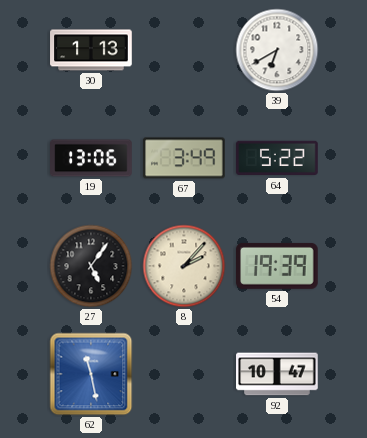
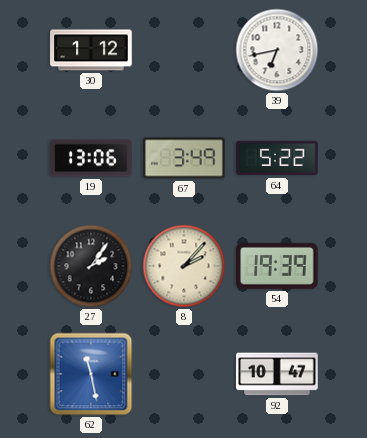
30: 1:13 -> 1:12
39: 6:40 -> 6:43
27: 5:06 -> 2:06
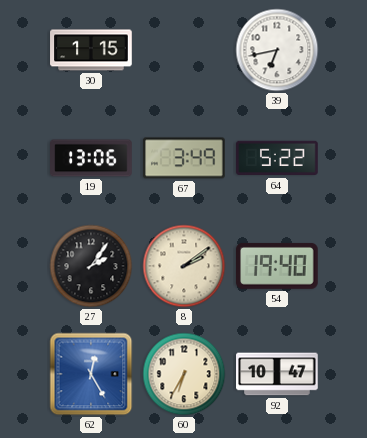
30: 1:12 -> 1:15
8: 2:07 -> 2:09
54: 19:39 -> 19:40
62: 11:28 -> 12:25
60: none -> 6:35
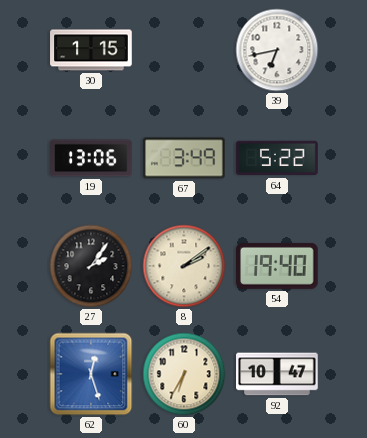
62: 12:25 -> 12:27
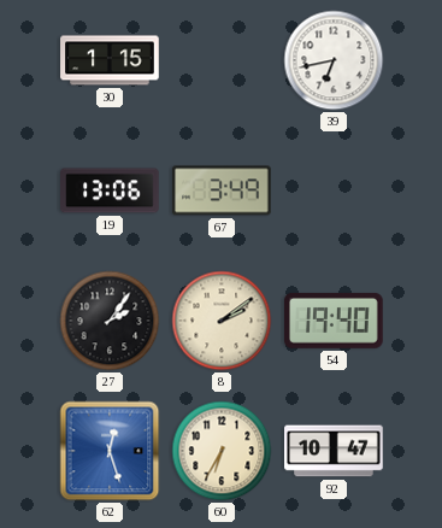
64: 5:22 -> none
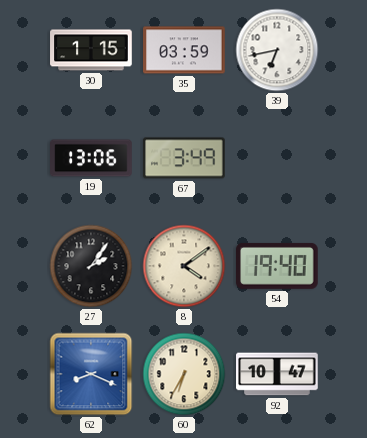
35: none -> 03:59
8: 2:09 -> 4:09
62: 12:27 -> 8:19
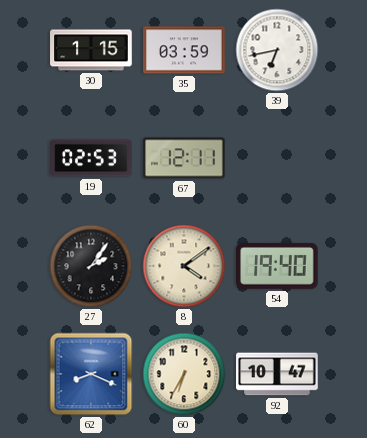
19: 13:06 -> 02:53
67: 3:49 -> 12:11
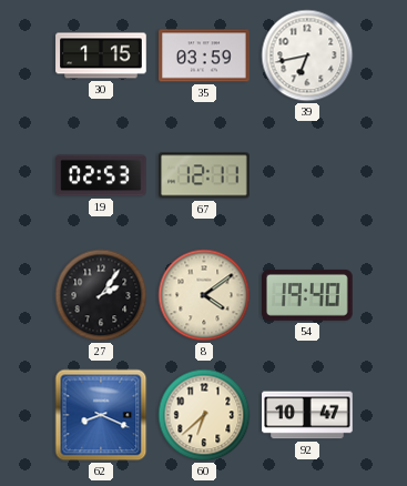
60: 6:35 -> 6:38
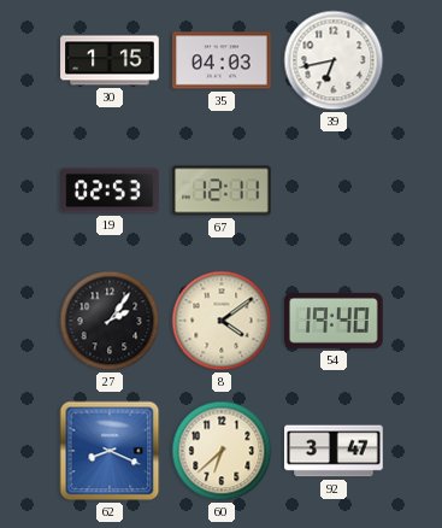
35: 03:59 -> 04:03
92: 10:47 -> 3:47
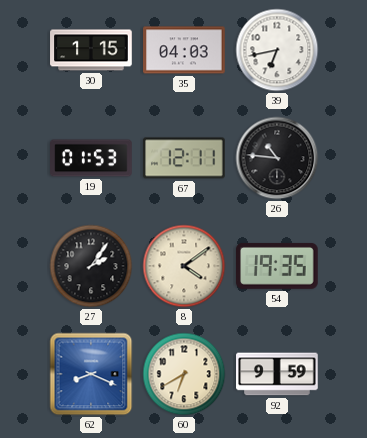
19: 02:53 -> 01:53
26: none -> 10:46
54: 19:40 -> 19:35
60: 6:38 -> 6:40
92: 3:47 -> 9:59
